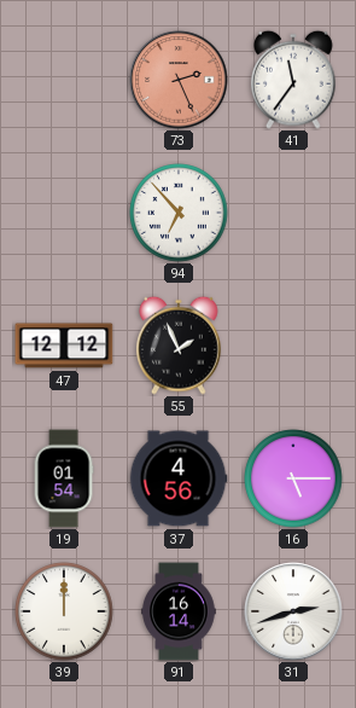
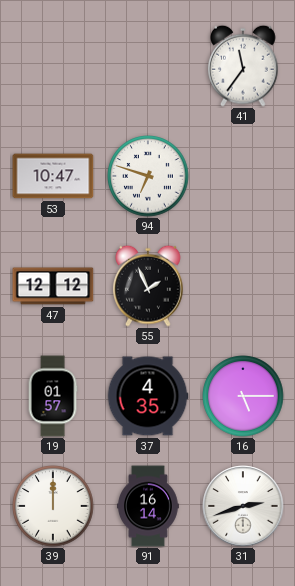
73: 2:26 -> none
53: none -> 10:47
94: 6:53 -> 6:48
19: 01:54 -> 01:57
37: 4:56 -> 4:35
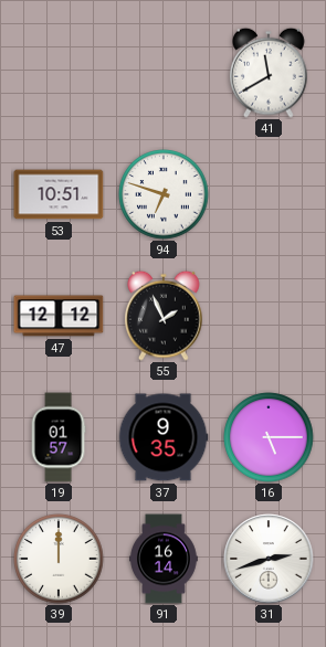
41: 11:36 -> 11:40
53: 10:47 -> 10:51
37: 4:35 -> 9:35
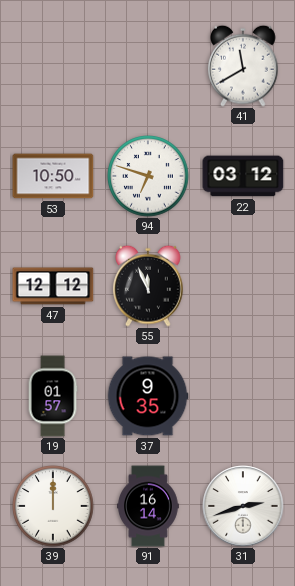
53: 10:51 -> 10:50
22: none -> 03:12
55: 1:56 -> 11:56
16: 5:15 -> none
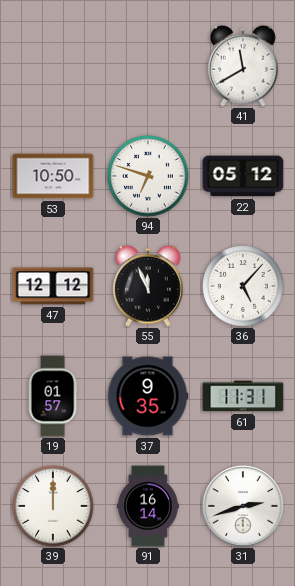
22: 03:12 -> 05:12
36: none -> 5:07
61: none -> 11:31
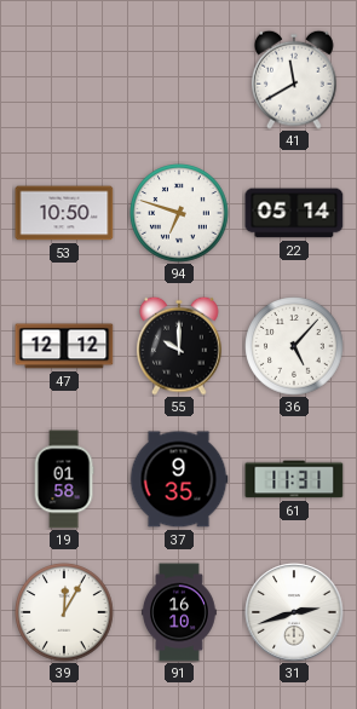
22: 05:12 -> 05:14
55: 11:56 -> 10:00
19: 01:57 -> 01:58
39: 12:00 -> 12:05
91: 16:14 -> 16:10
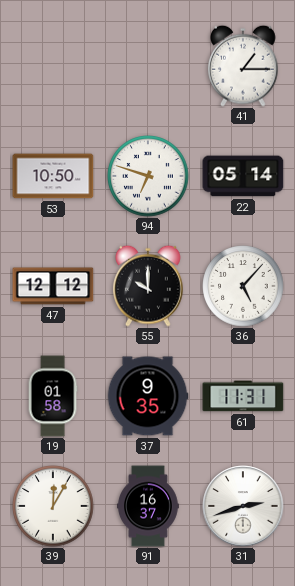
41: 11:40 -> 1:15
91: 16:10 -> 16:37
